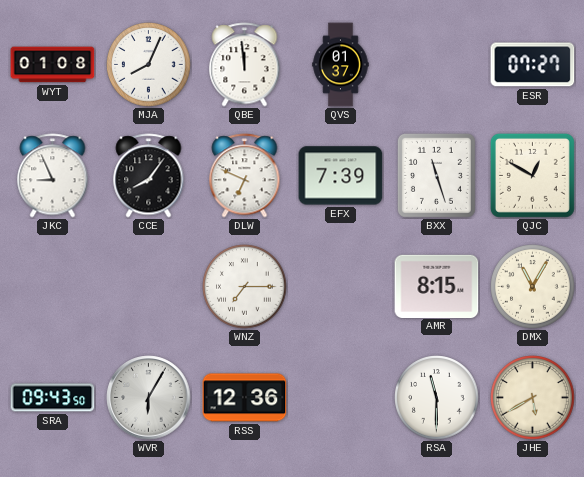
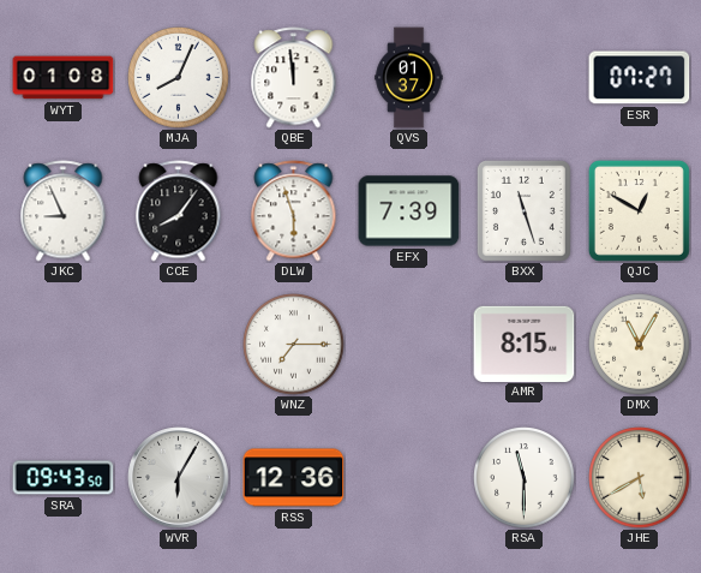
DLW: 6:49 -> 5:57
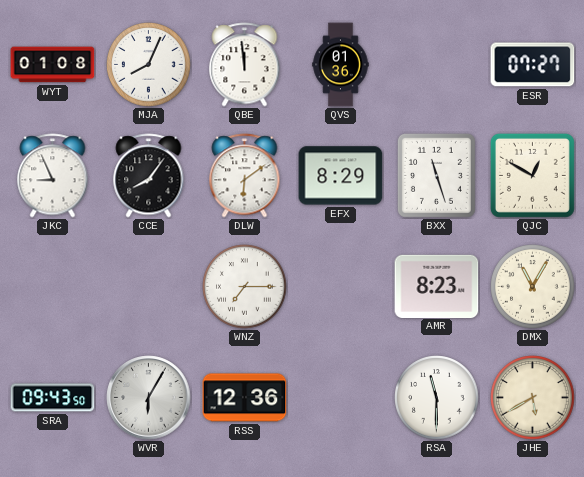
QVS: 01:37 -> 01:36
DLW: 5:57 -> 6:09
EFX: 7:39 -> 8:29
AMR: 8:15 -> 8:23
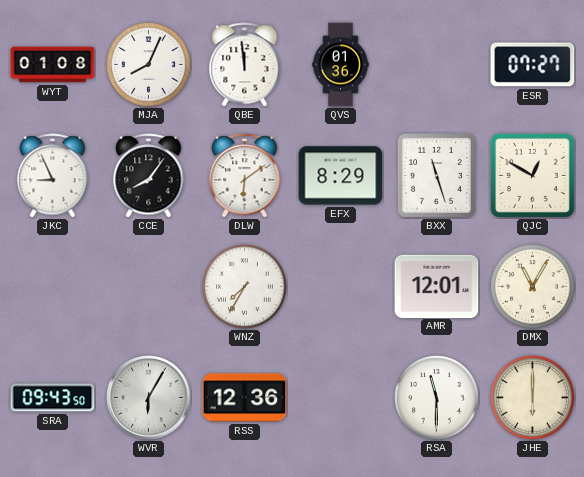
WNZ: 7:15 -> 7:35
AMR: 8:23 -> 12:01
JHE: 5:40 -> 6:00
